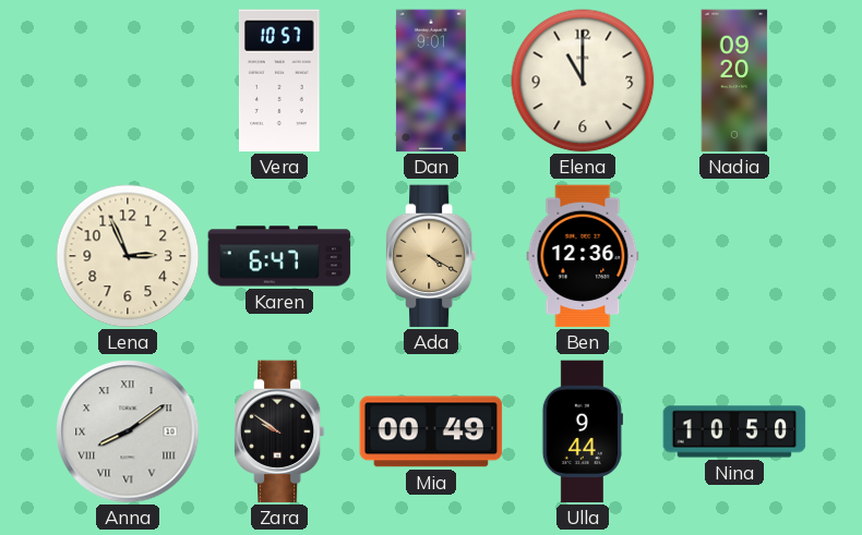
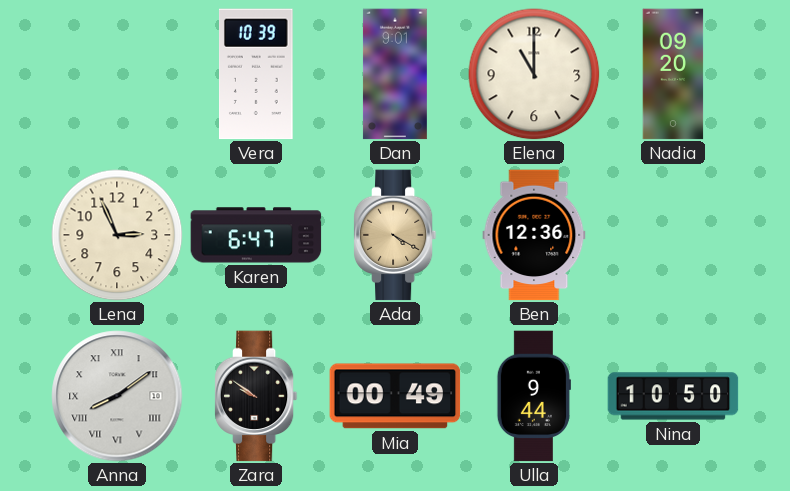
Vera: 10:57 -> 10:39
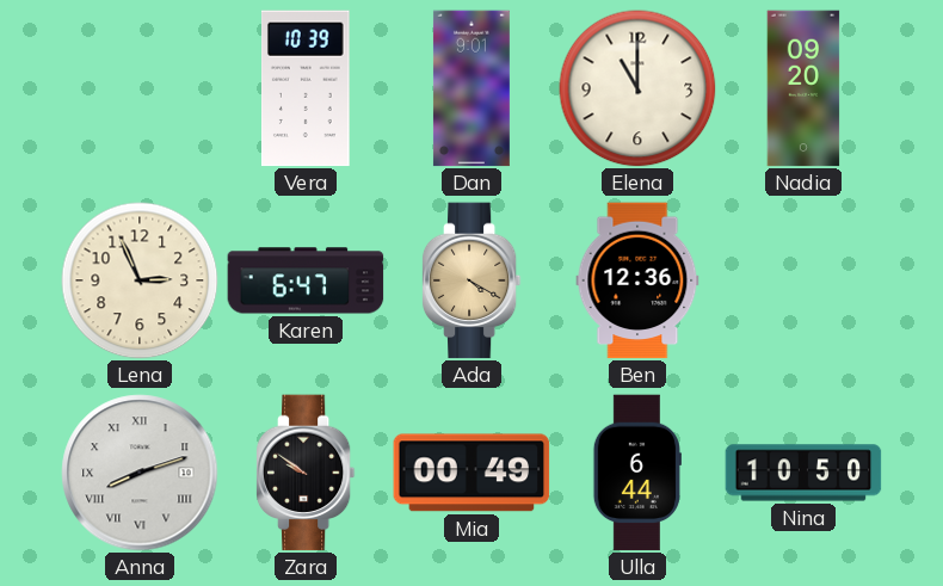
Anna: 8:09 -> 8:12
Ulla: 9:44 -> 6:44
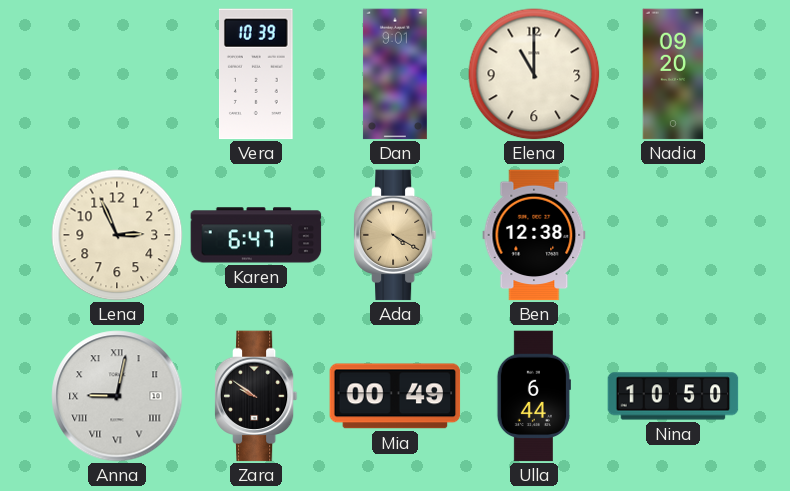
Ben: 12:36 -> 12:38
Anna: 8:12 -> 9:02
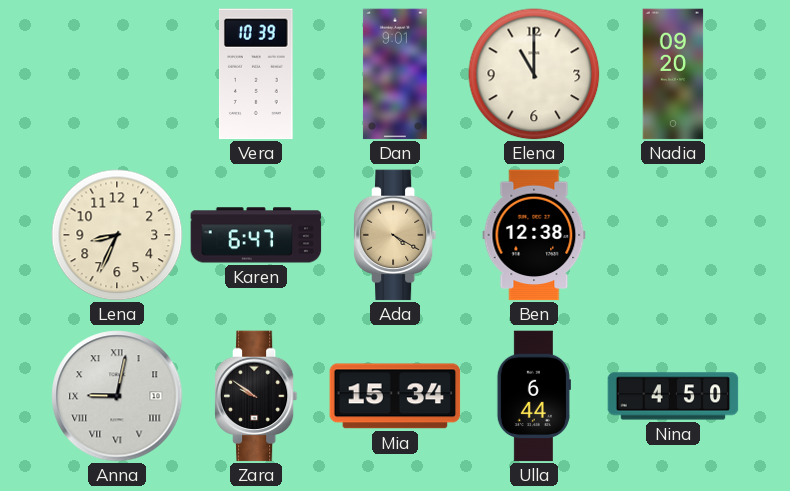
Lena: 2:56 -> 8:34
Mia: 00:49 -> 15:34
Nina: 10:50 -> 4:50
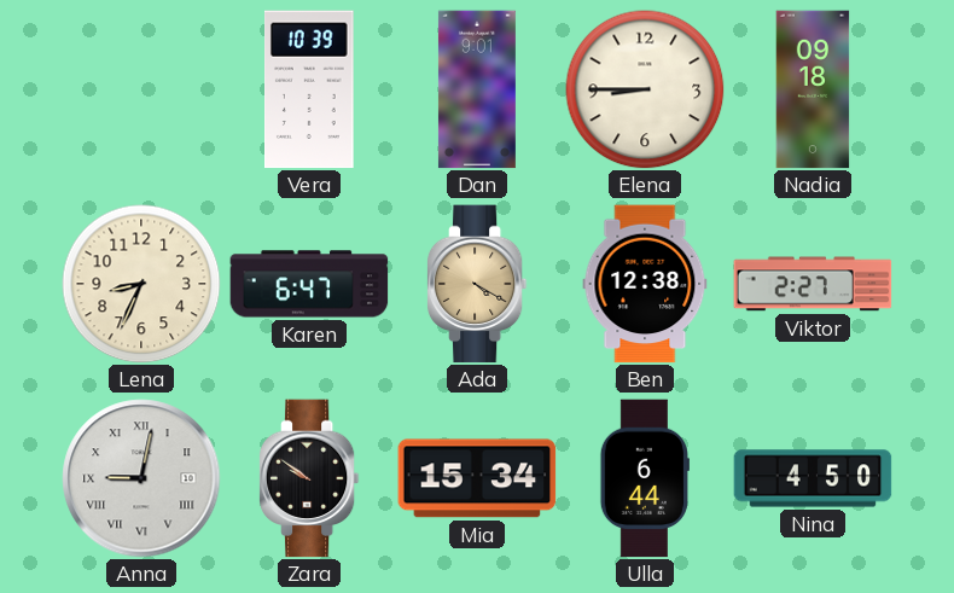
Elena: 11:00 -> 8:45
Nadia: 09:20 -> 09:18
Viktor: none -> 2:27
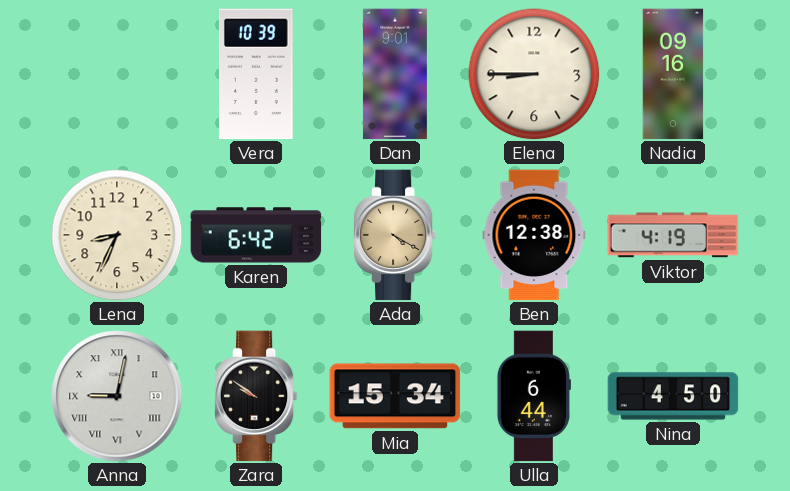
Nadia: 09:18 -> 09:16
Karen: 6:47 -> 6:42
Viktor: 2:27 -> 4:19
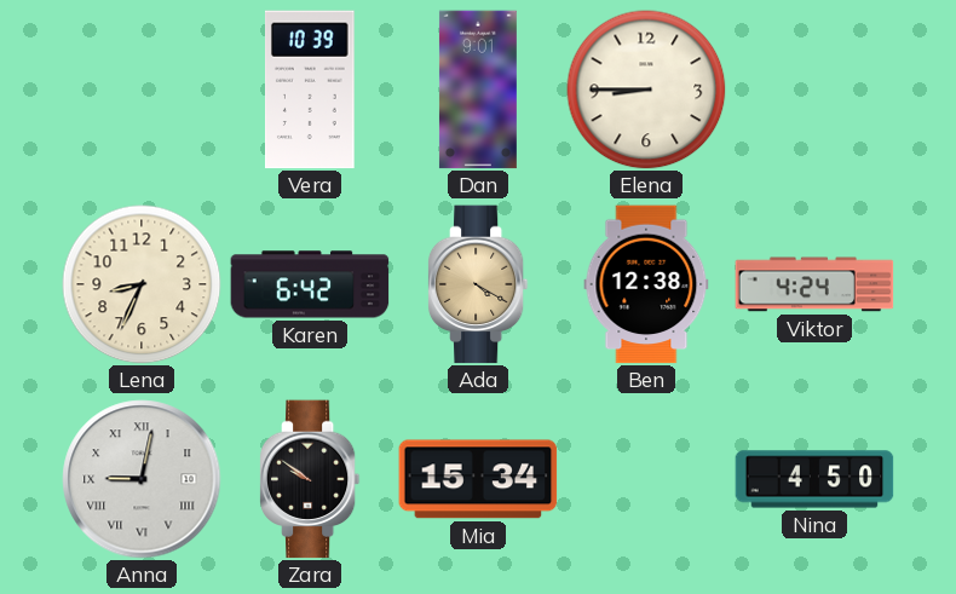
Nadia: 09:16 -> none
Viktor: 4:19 -> 4:24
Ulla: 6:44 -> none
